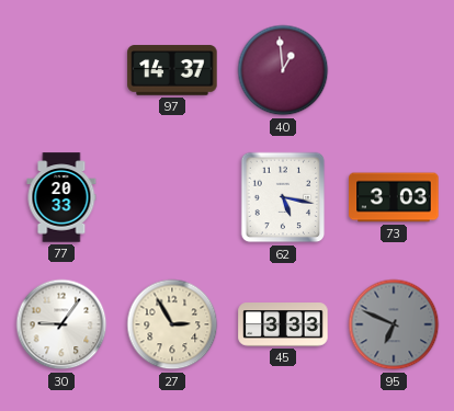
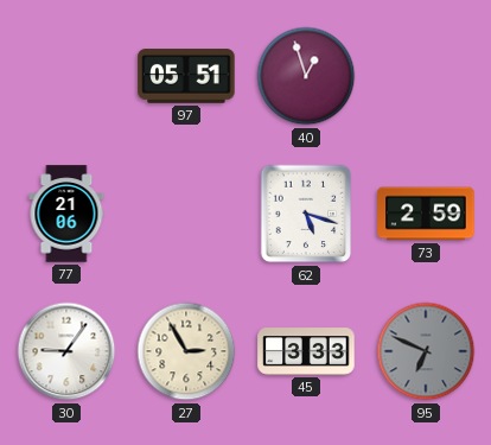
97: 14:37 -> 05:51
40: 12:59 -> 12:57
77: 20:33 -> 21:06
62: 5:17 -> 5:18
73: 3:03 -> 2:59
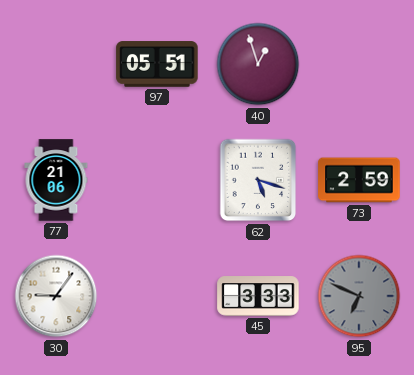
27: 2:55 -> none
